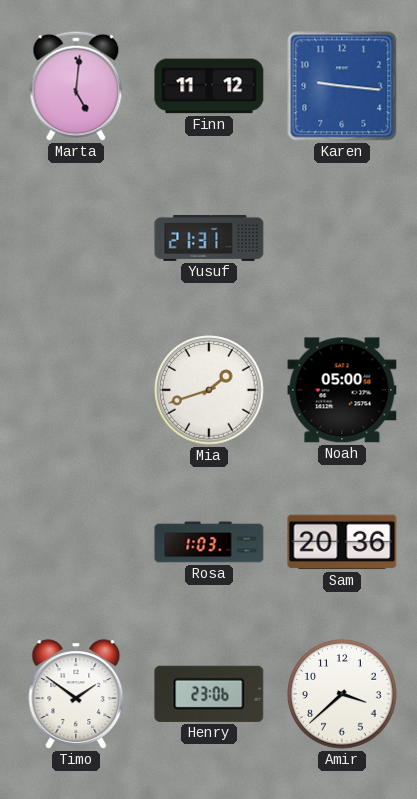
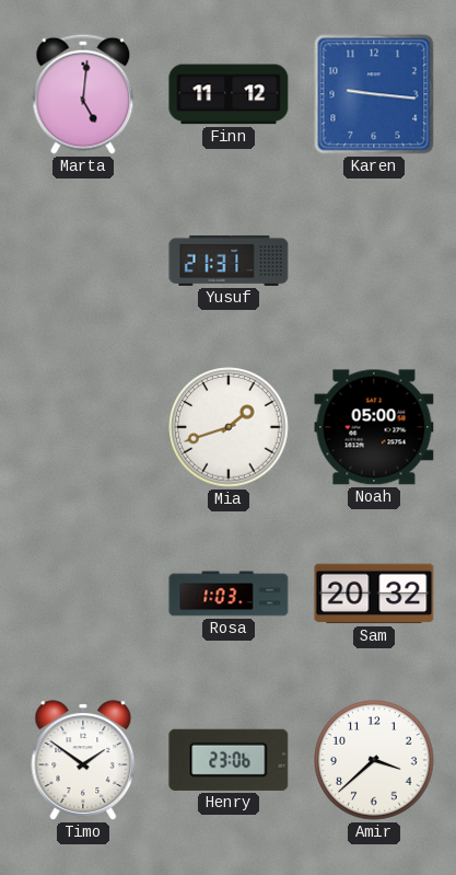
Sam: 20:36 -> 20:32
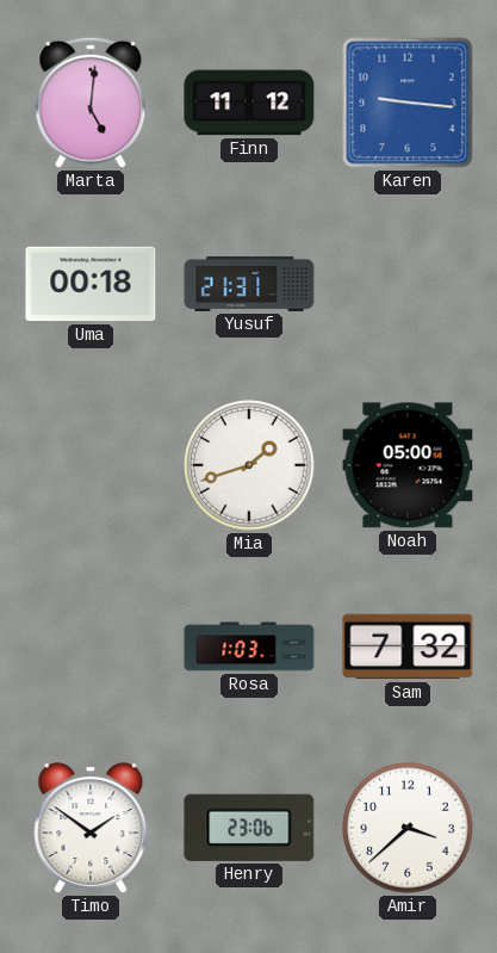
Uma: none -> 00:18
Sam: 20:32 -> 7:32
